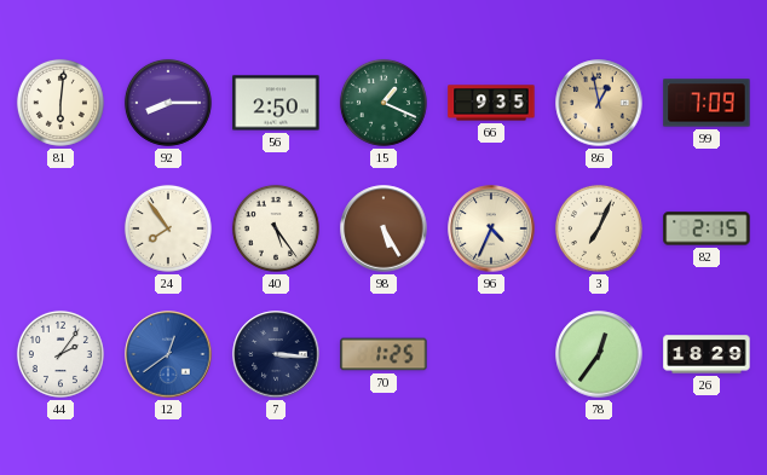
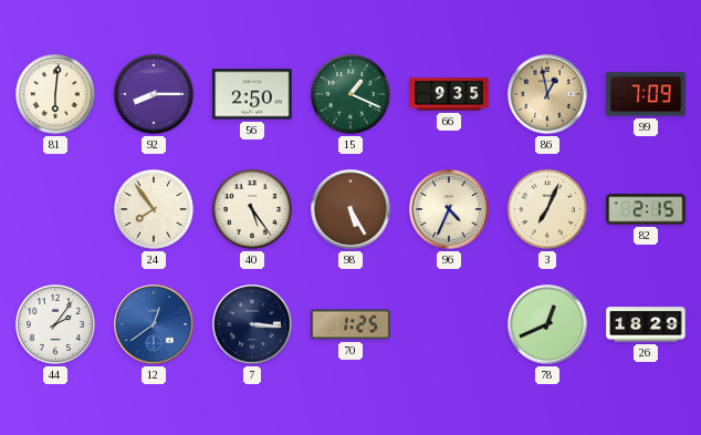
78: 12:36 -> 12:41
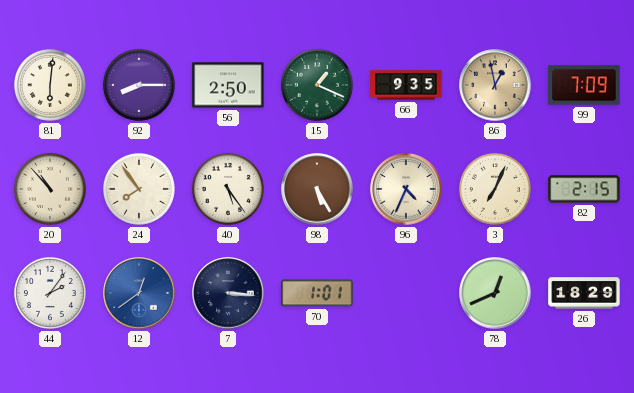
20: none -> 10:53
70: 1:25 -> 1:01
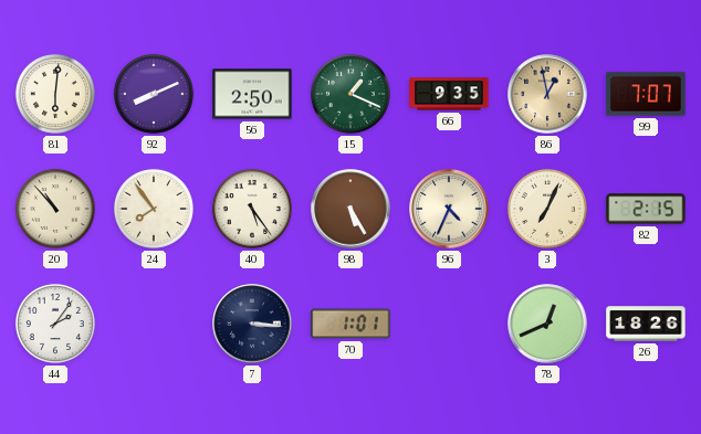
92: 8:15 -> 8:11
99: 7:09 -> 7:07
12: 12:39 -> none
26: 18:29 -> 18:26
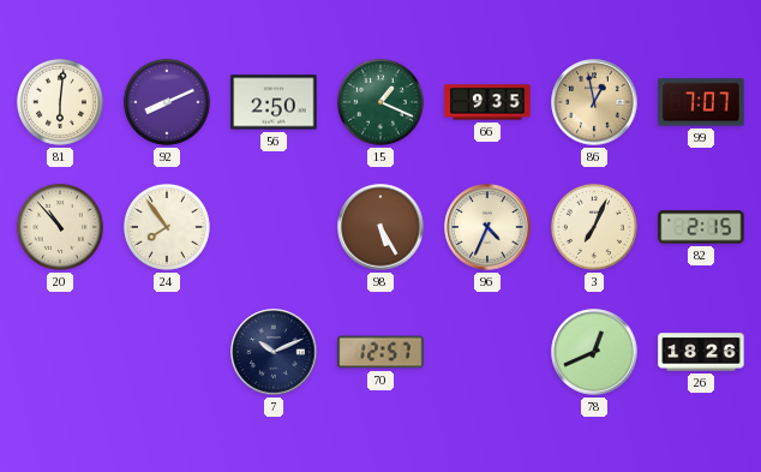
40: 5:24 -> none
44: 2:06 -> none
7: 3:16 -> 10:11
70: 1:01 -> 12:57
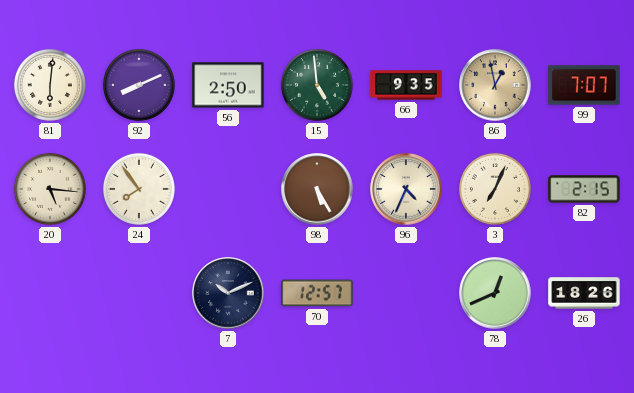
15: 1:19 -> 4:59
20: 10:53 -> 5:16
